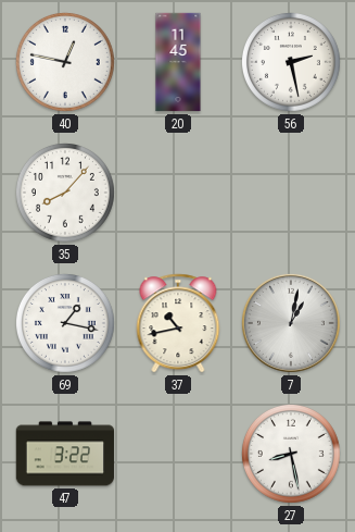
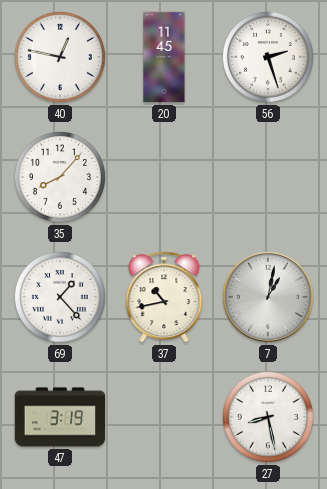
56: 2:28 -> 2:27
69: 1:17 -> 1:23
47: 3:22 -> 3:19
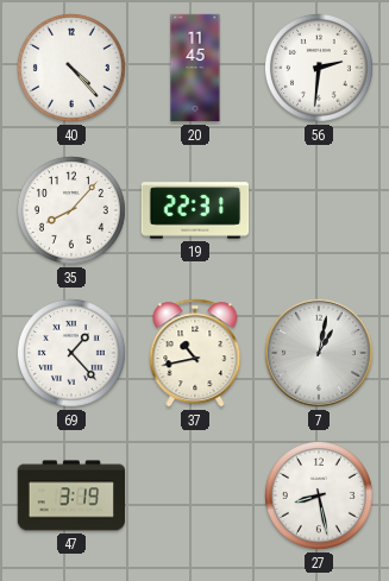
40: 12:47 -> 4:23
56: 2:27 -> 2:31
19: none -> 22:31
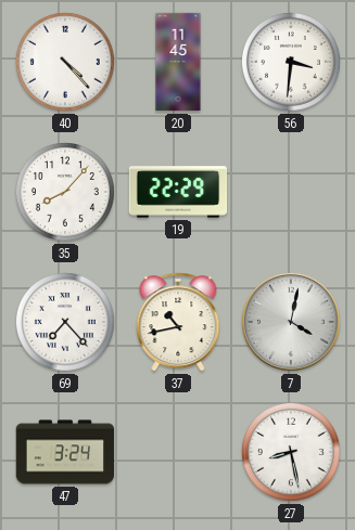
56: 2:31 -> 3:31
19: 22:31 -> 22:29
69: 1:23 -> 7:23
7: 1:02 -> 4:02
47: 3:19 -> 3:24
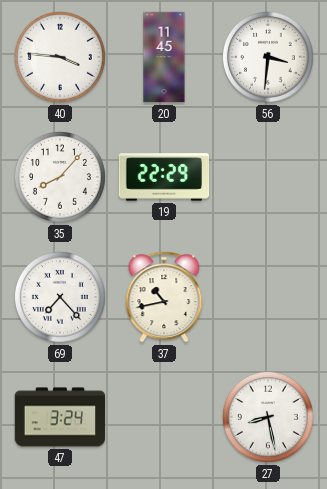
40: 4:23 -> 3:46
7: 4:02 -> none
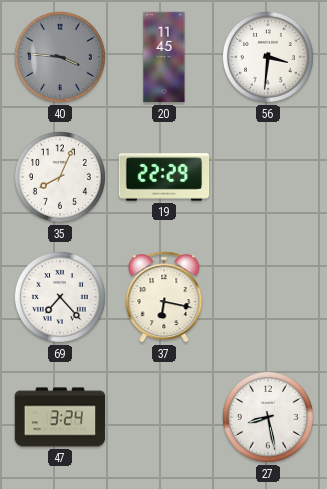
40 dial: white -> grey
35: 8:07 -> 8:04
37: 10:43 -> 6:17
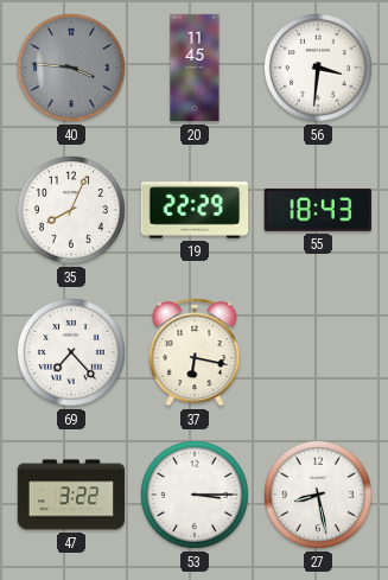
55: none -> 18:43
47: 3:24 -> 3:22
53: none -> 3:15
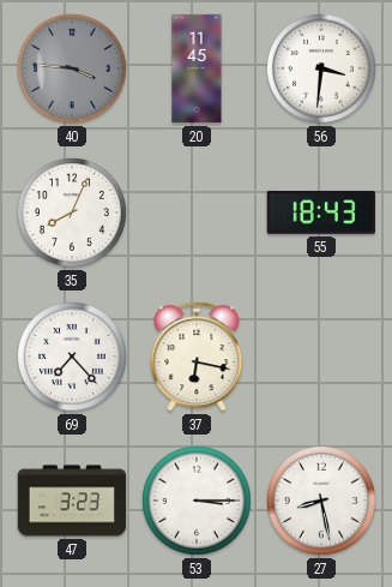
19: 22:29 -> none
47: 3:22 -> 3:23
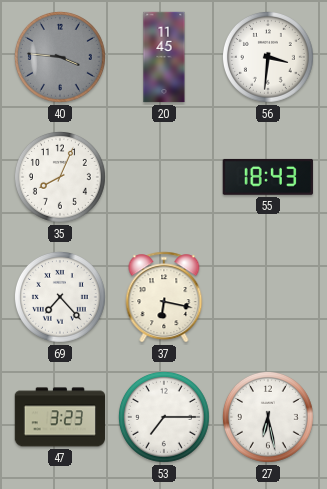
53: 3:15 -> 7:15
27: 8:28 -> 6:28
